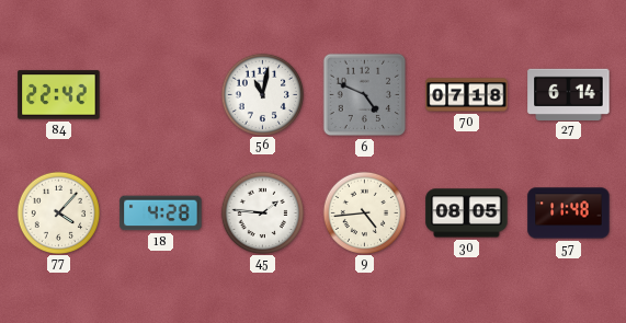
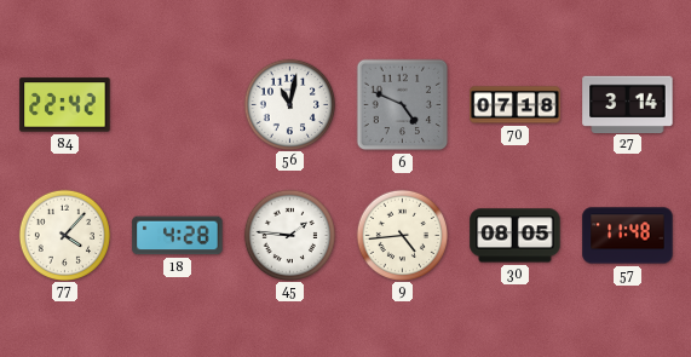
27: 6:14 -> 3:14
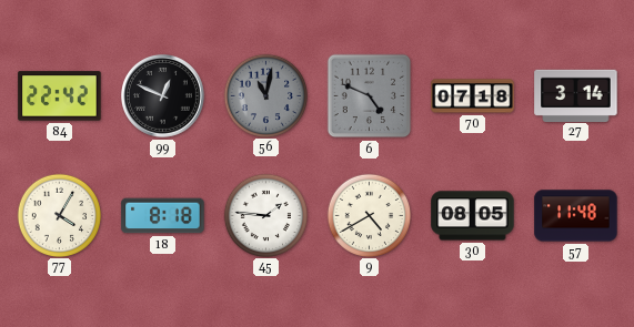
99: none -> 12:49
56 dial: white -> grey
77: 4:07 -> 4:05
18: 4:28 -> 8:18
9: 4:44 -> 4:40
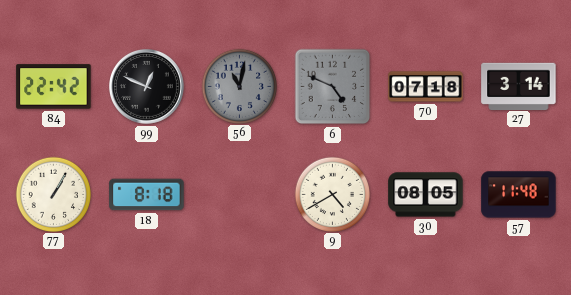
77: 4:05 -> 1:05
45: 1:46 -> none
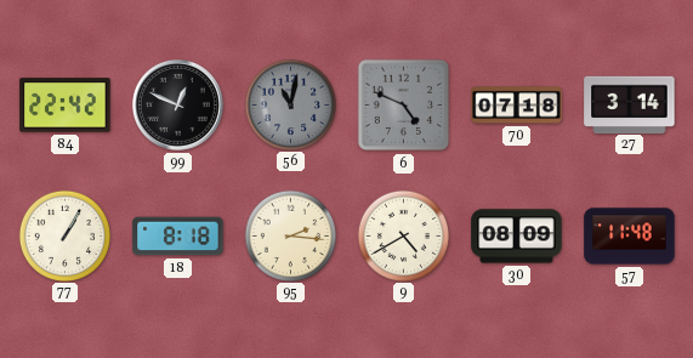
95: none -> 2:16
30: 08:05 -> 08:09
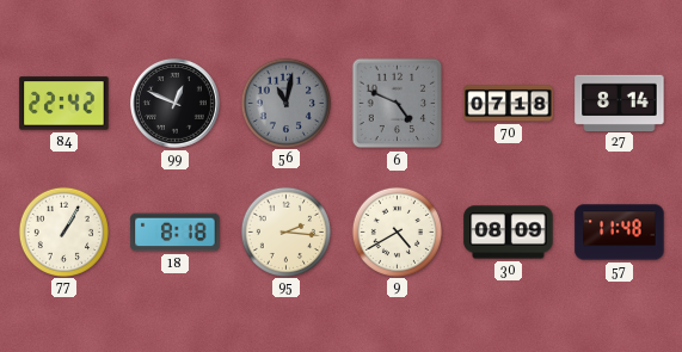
27: 3:14 -> 8:14
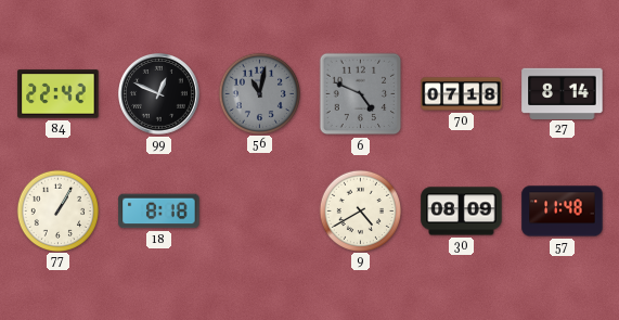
95: 2:16 -> none
